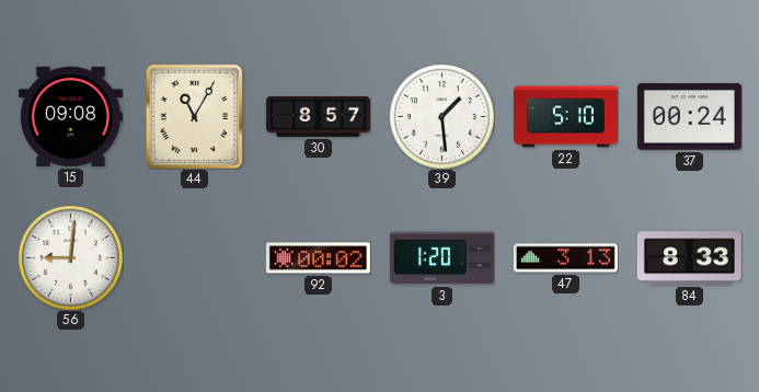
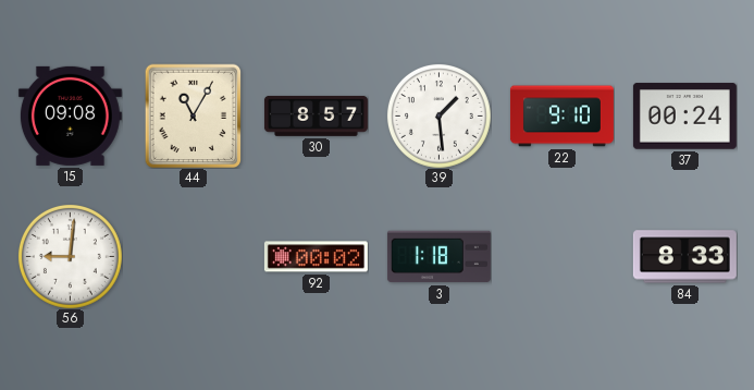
22: 5:10 -> 9:10
3: 1:20 -> 1:18
47: 3:13 -> none
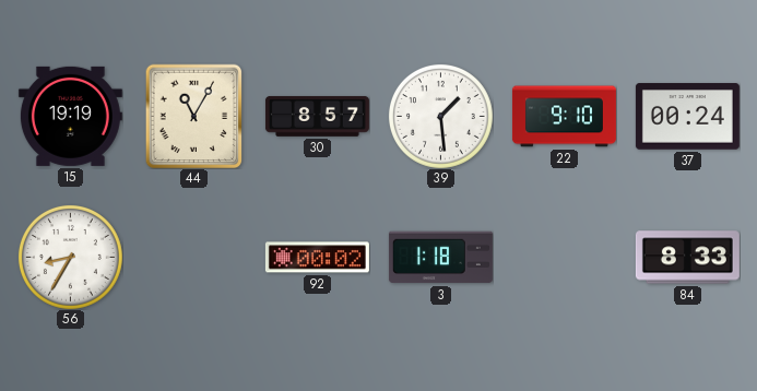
15: 09:08 -> 19:19
56: 9:01 -> 8:35
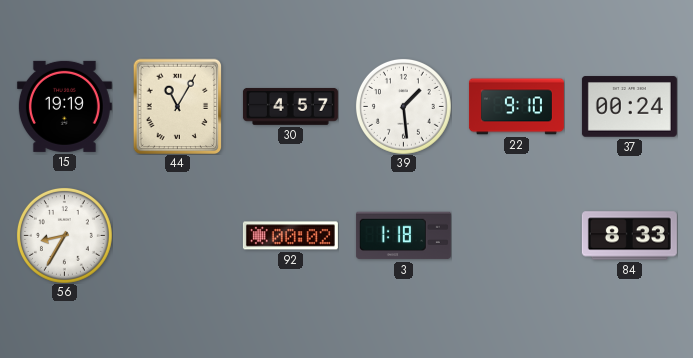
30: 8:57 -> 4:57
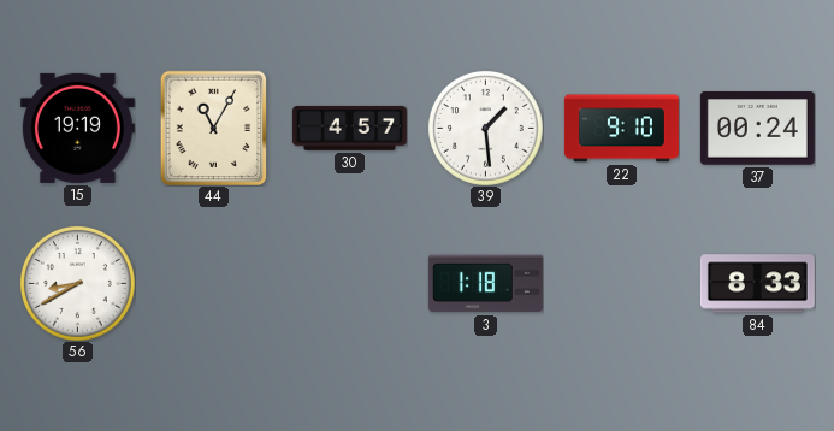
56: 8:35 -> 8:40
92: 00:02 -> none
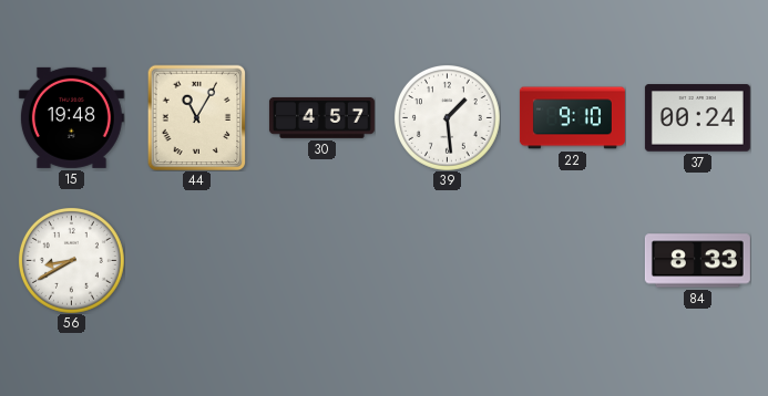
15: 19:19 -> 19:48
3: 1:18 -> none
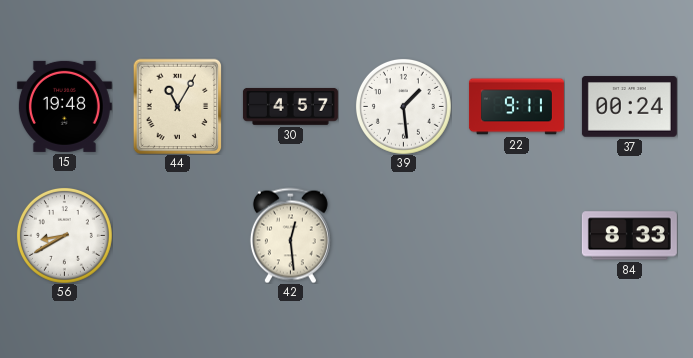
22: 9:10 -> 9:11
42: none -> 12:29
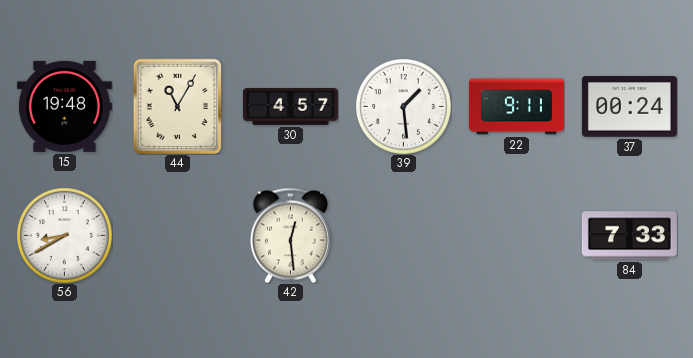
84: 8:33 -> 7:33
